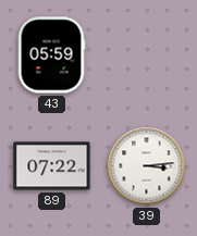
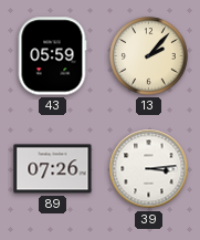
13: none -> 2:07
89: 07:22 -> 07:26
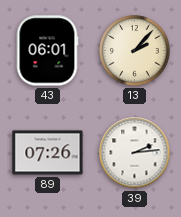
43: 05:59 -> 06:01
39: 3:14 -> 2:14
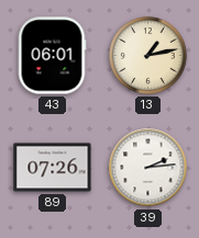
13: 2:07 -> 1:13
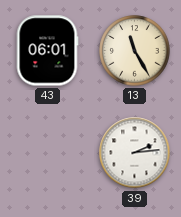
13: 1:13 -> 11:25
89: 07:26 -> none
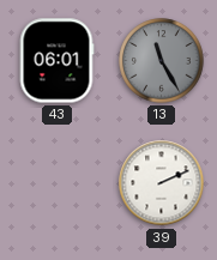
13 dial: cream -> grey
39: 2:14 -> 2:11
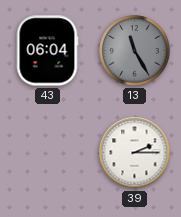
43: 06:01 -> 06:04
39: 2:11 -> 2:15
